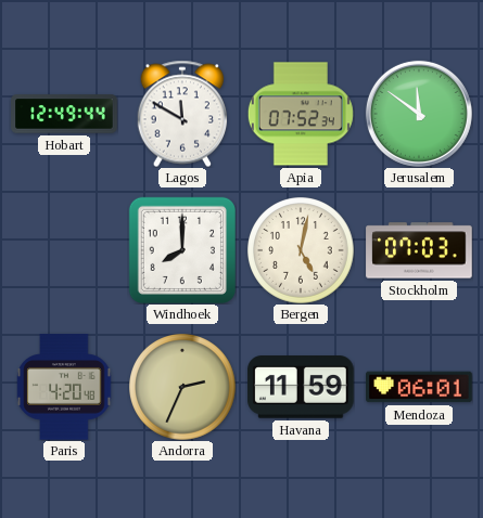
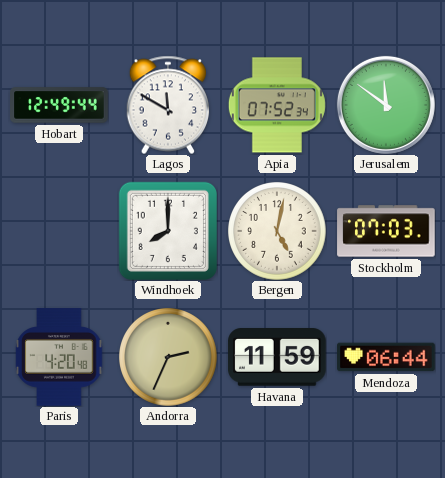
Mendoza: 06:01 -> 06:44
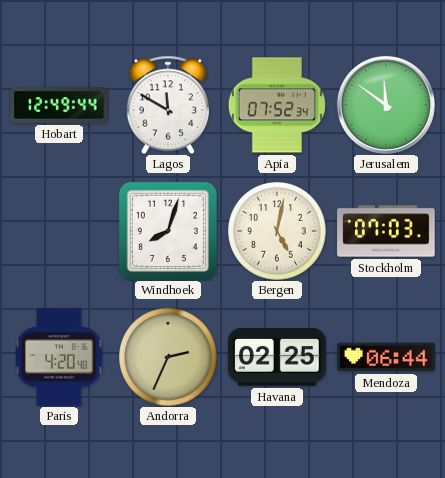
Windhoek: 8:00 -> 8:03
Havana: 11:59 -> 02:25
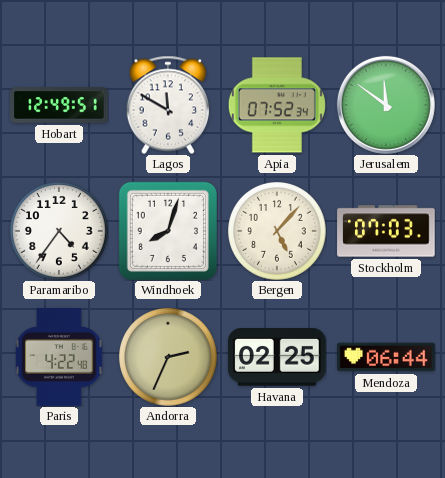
Hobart: 12:49:44 -> 12:49:51
Paramaribo: none -> 4:36
Bergen: 5:02 -> 5:07
Paris: 4:20 -> 4:22
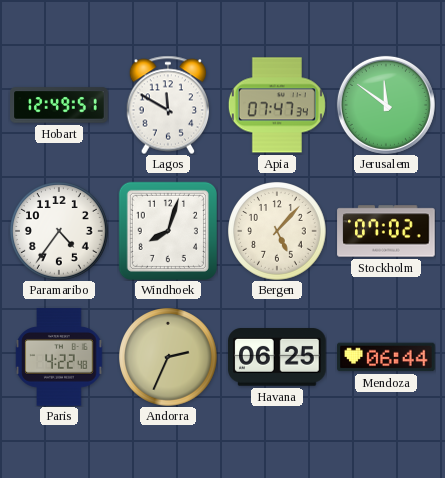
Apia: 07:52 -> 07:47
Stockholm: 07:03 -> 07:02
Havana: 02:25 -> 06:25
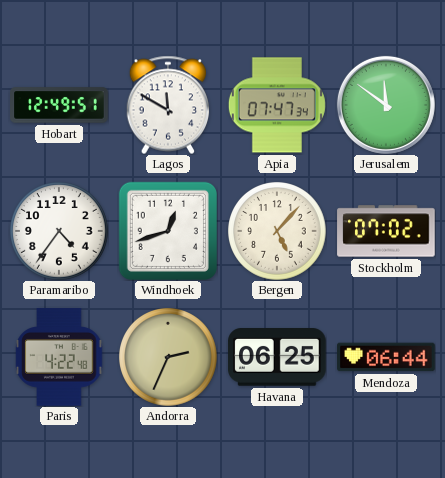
Windhoek: 8:03 -> 12:42
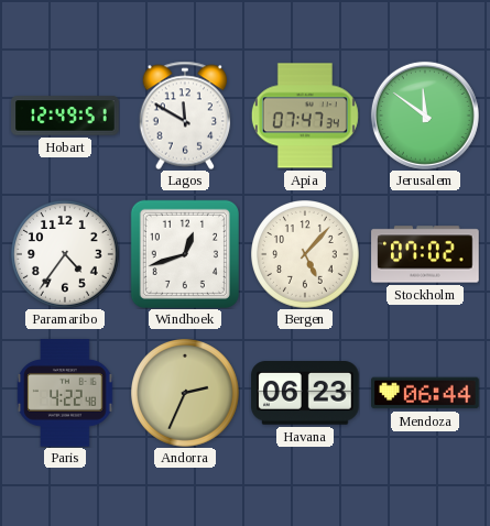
Havana: 06:25 -> 06:23
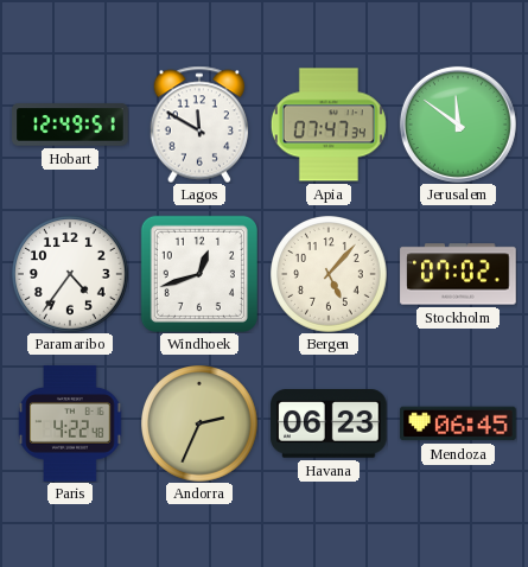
Mendoza: 06:44 -> 06:45
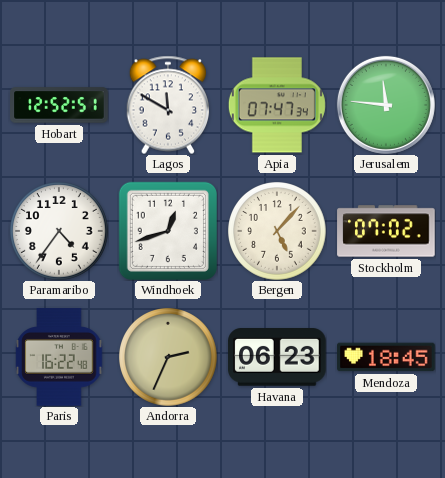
Hobart: 12:49 -> 12:52
Jerusalem: 11:51 -> 11:46
Paris: 4:22 -> 16:22
Mendoza: 06:45 -> 18:45
